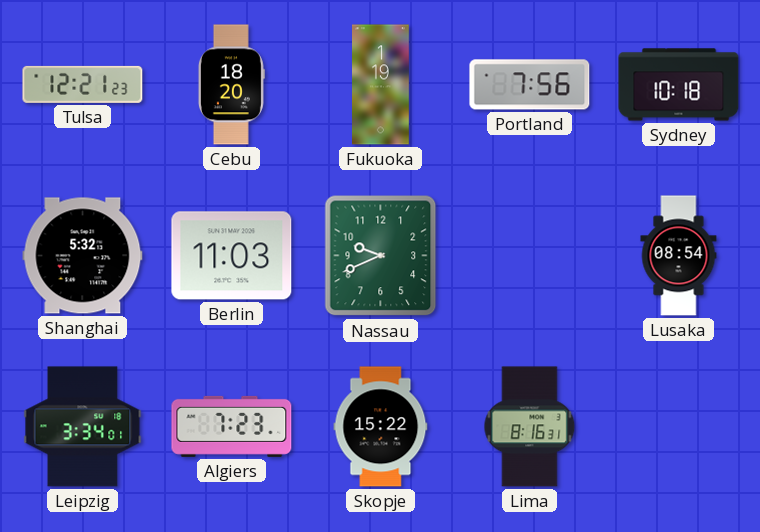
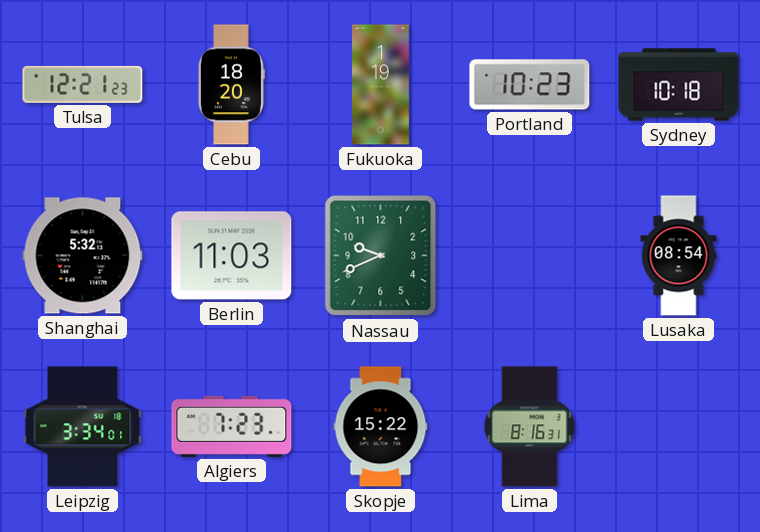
Portland: 7:56 -> 10:23
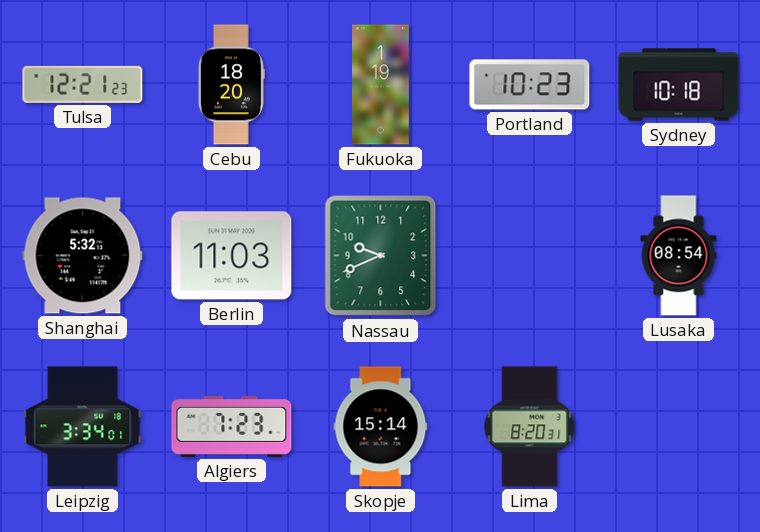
Skopje: 15:22 -> 15:14
Lima: 8:16 -> 8:20
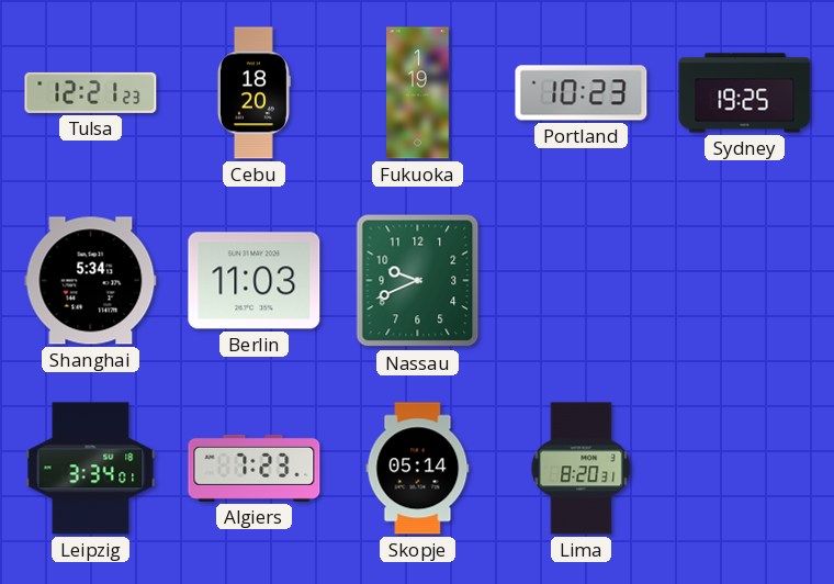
Sydney: 10:18 -> 19:25
Shanghai: 5:32 -> 5:34
Lusaka: 08:54 -> none
Skopje: 15:14 -> 05:14
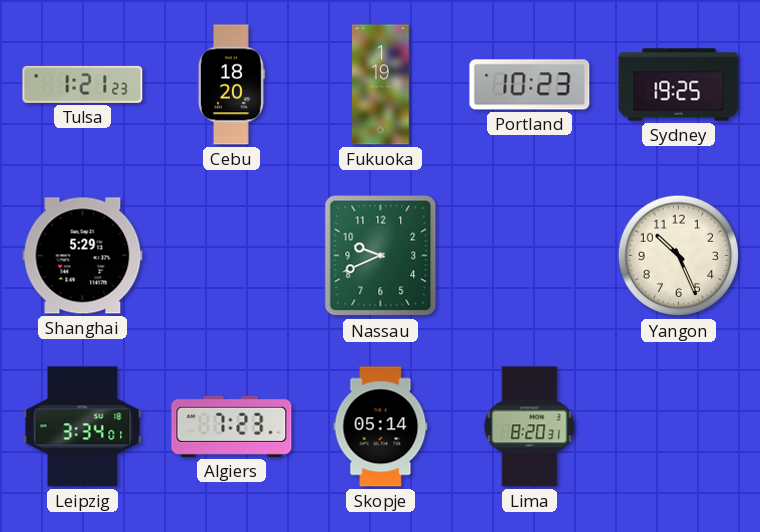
Tulsa: 12:21 -> 1:21
Shanghai: 5:34 -> 5:29
Berlin: 11:03 -> none
Yangon: none -> 10:26
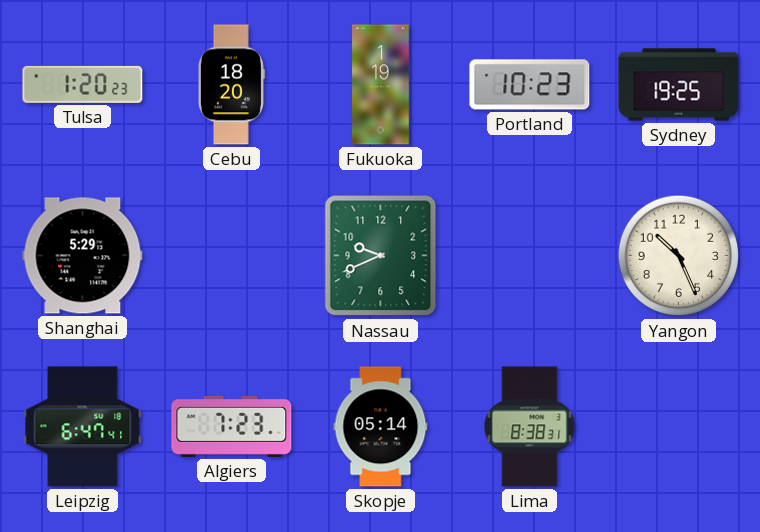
Tulsa: 1:21 -> 1:20
Leipzig: 3:34 -> 6:47
Lima: 8:20 -> 8:38
